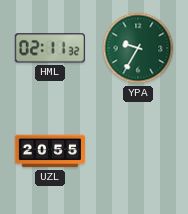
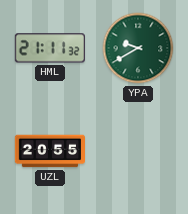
HML: 02:11 -> 21:11
YPA: 9:35 -> 9:40
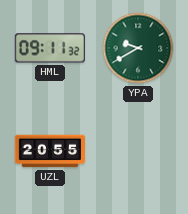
HML: 21:11 -> 09:11
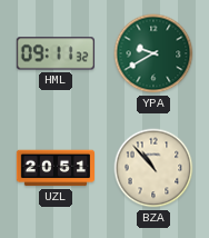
UZL: 20:55 -> 20:51
BZA: none -> 10:53
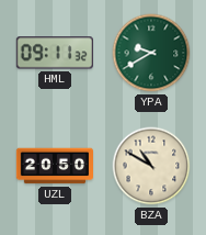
UZL: 20:51 -> 20:50
BZA: 10:53 -> 10:50
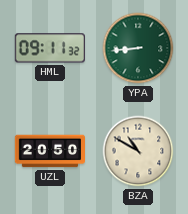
YPA: 9:40 -> 8:44
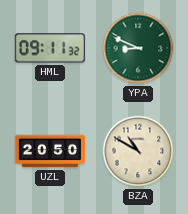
YPA: 8:44 -> 8:49
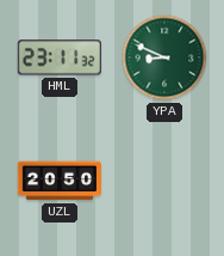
HML: 09:11 -> 23:11
BZA: 10:50 -> none
